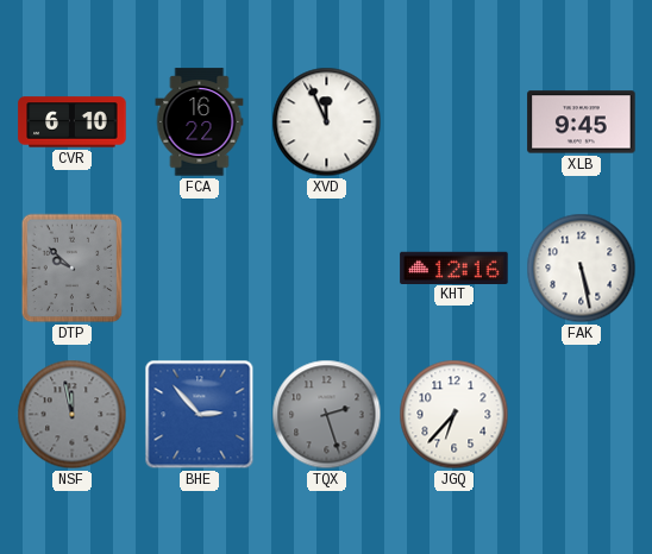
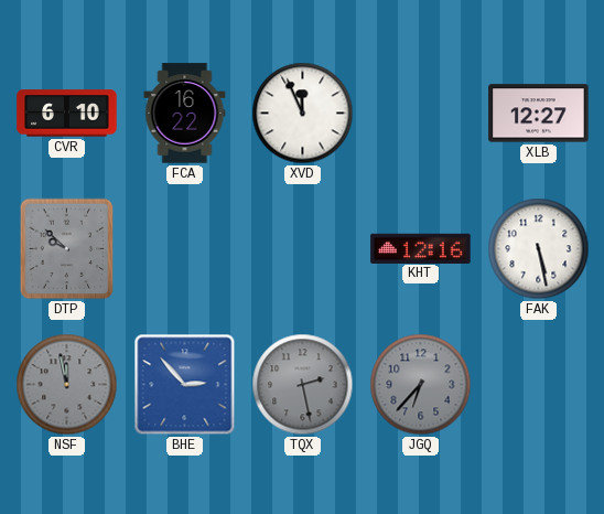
XLB: 9:45 -> 12:27
TQX: 2:27 -> 2:28
JGQ dial: white -> grey
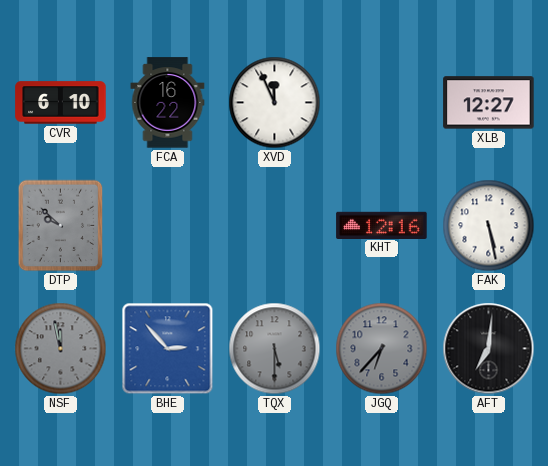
TQX: 2:28 -> 5:30
AFT: none -> 7:01
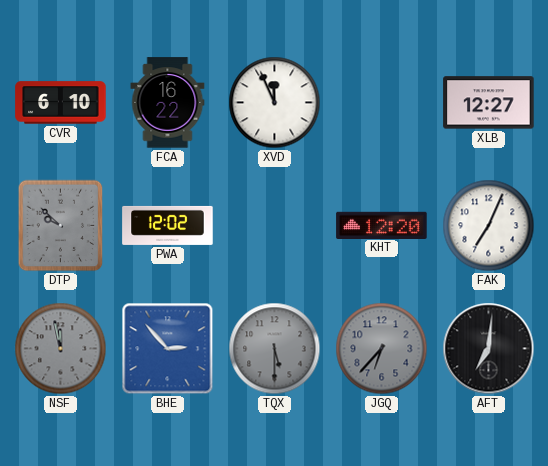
PWA: none -> 12:02
KHT: 12:16 -> 12:20
FAK: 5:28 -> 7:04
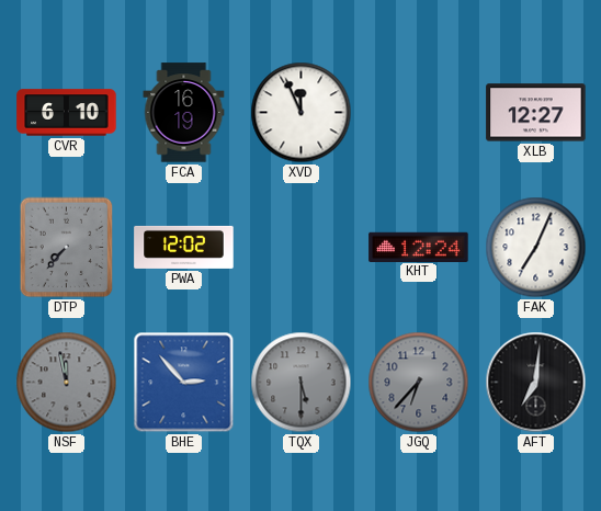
FCA: 16:22 -> 16:19
DTP: 9:52 -> 7:37
KHT: 12:20 -> 12:24
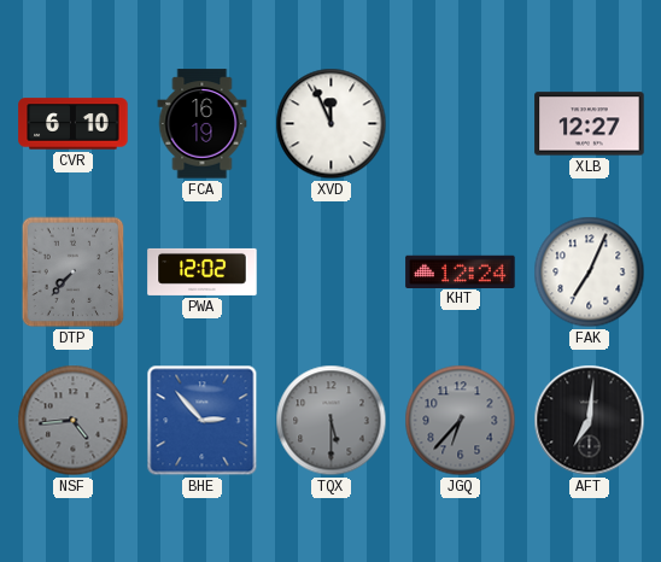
NSF: 11:58 -> 4:44
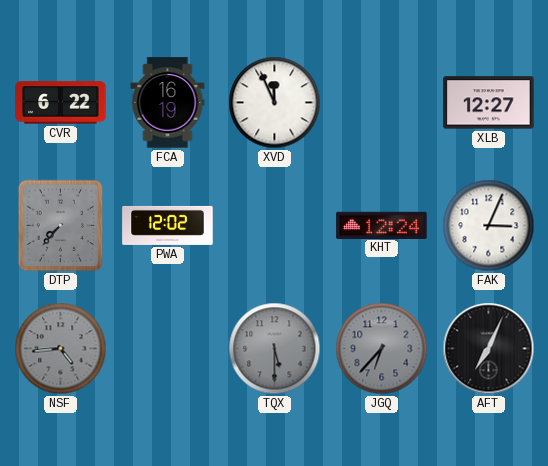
CVR: 6:10 -> 6:22
FAK: 7:04 -> 3:04
BHE: 2:53 -> none
AFT: 7:01 -> 7:04
